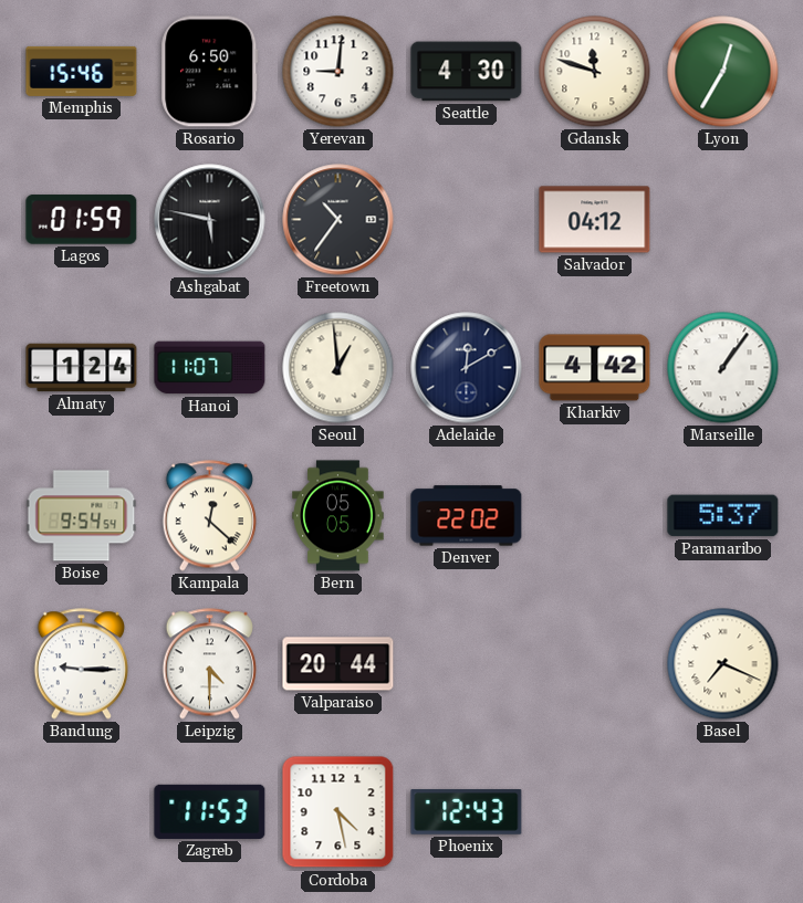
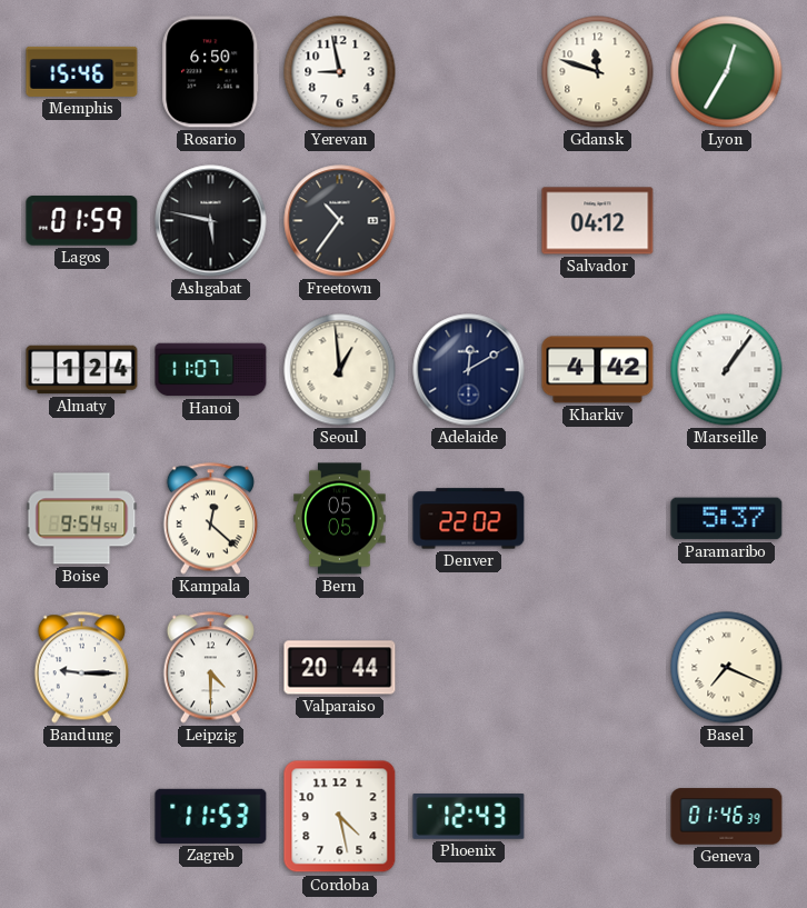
Yerevan: 9:01 -> 8:58
Seattle: 4:30 -> none
Geneva: none -> 01:46
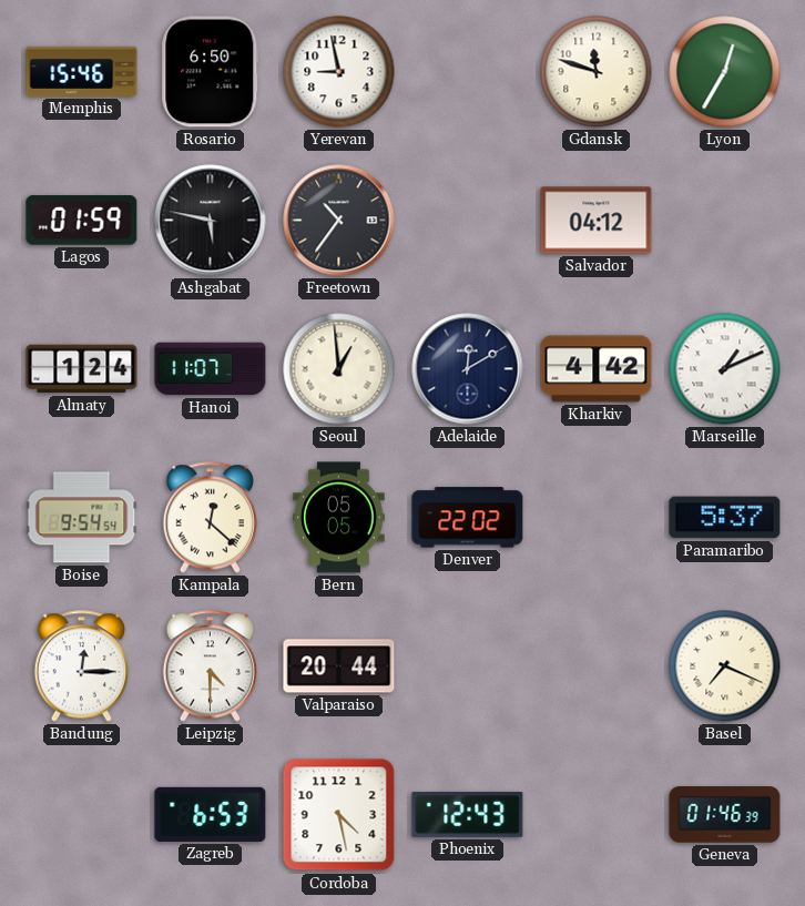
Marseille: 1:06 -> 1:11
Bandung: 9:15 -> 12:15
Zagreb: 11:53 -> 6:53
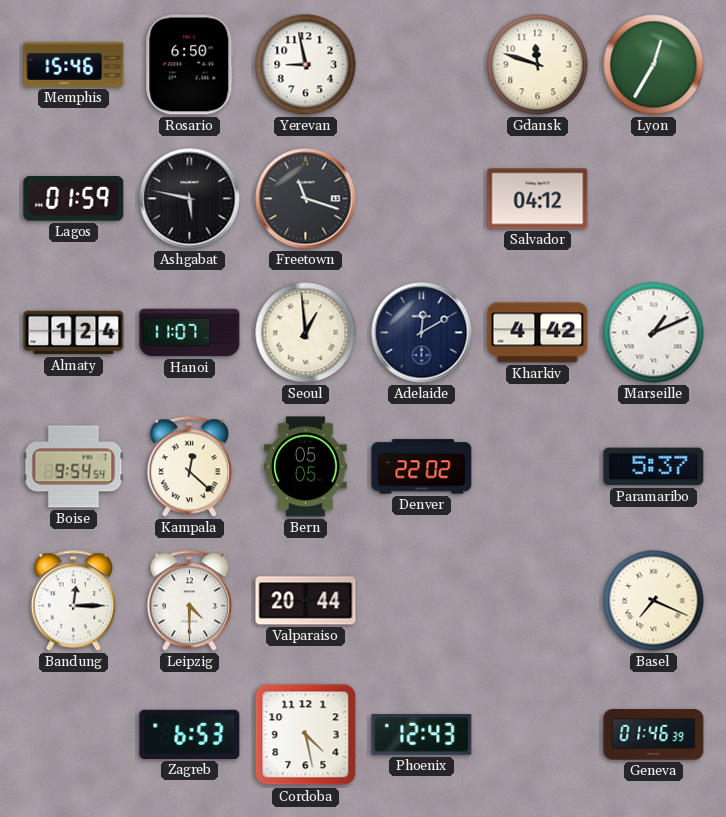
Freetown: 10:36 -> 11:18
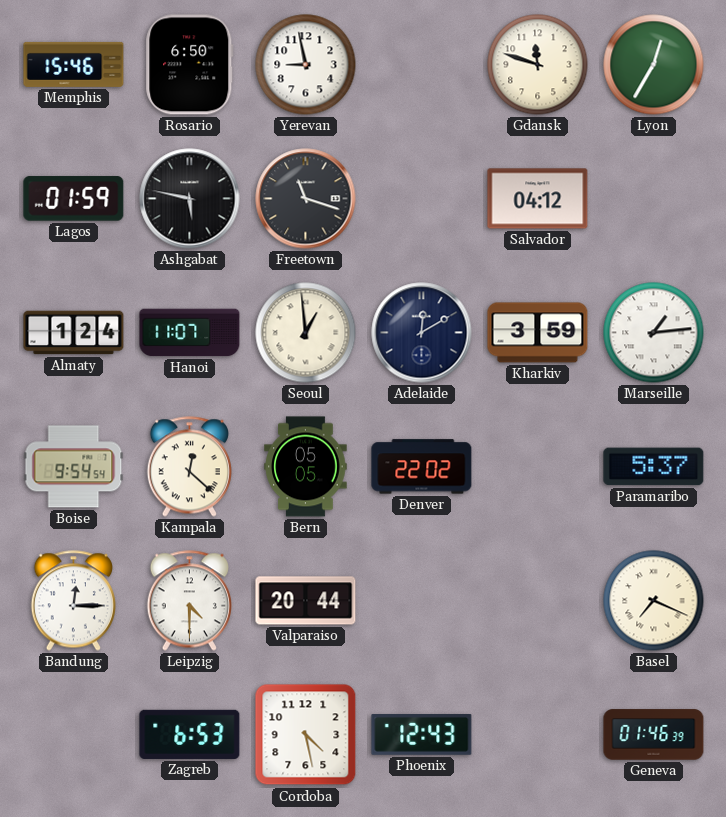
Kharkiv: 4:42 -> 3:59
Marseille: 1:11 -> 1:14
